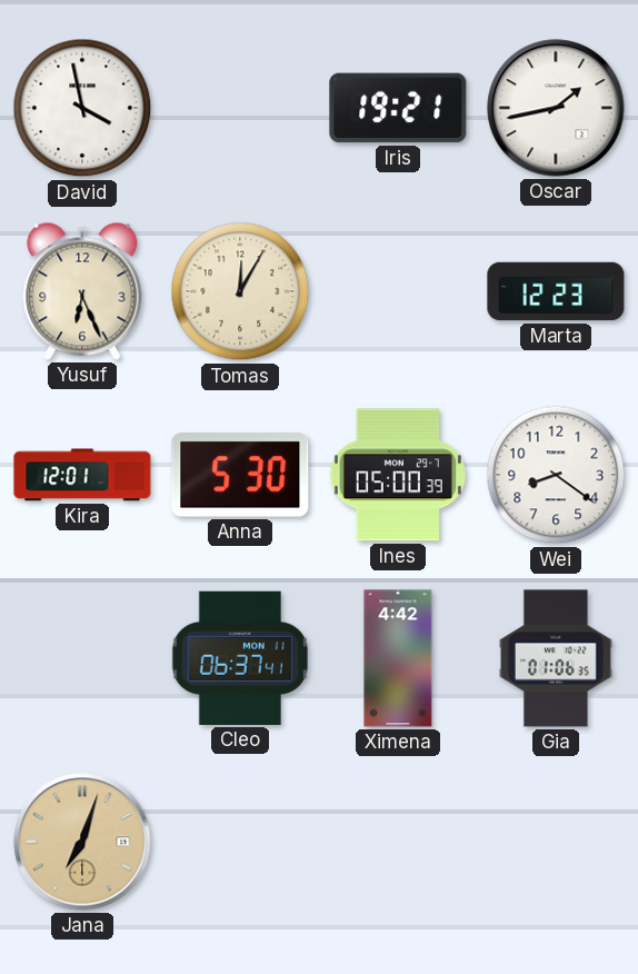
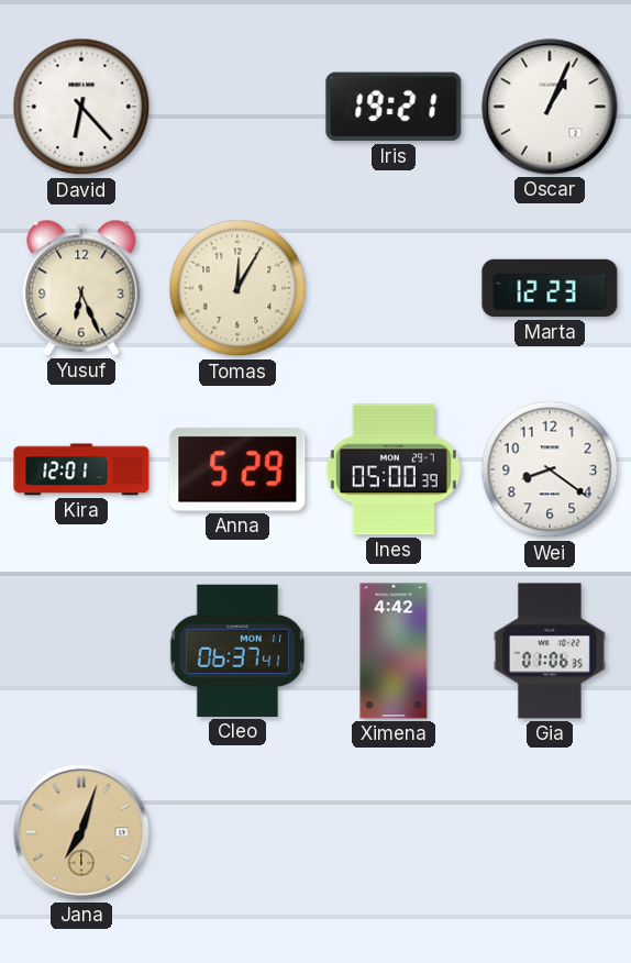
David: 3:58 -> 6:23
Oscar: 1:43 -> 1:04
Anna: 5:30 -> 5:29
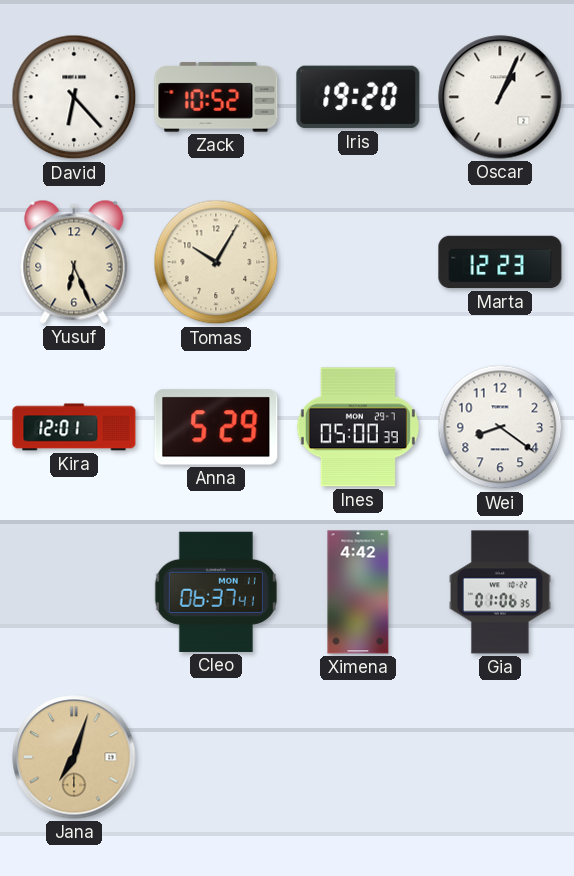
Zack: none -> 10:52
Iris: 19:21 -> 19:20
Tomas: 12:05 -> 10:05
